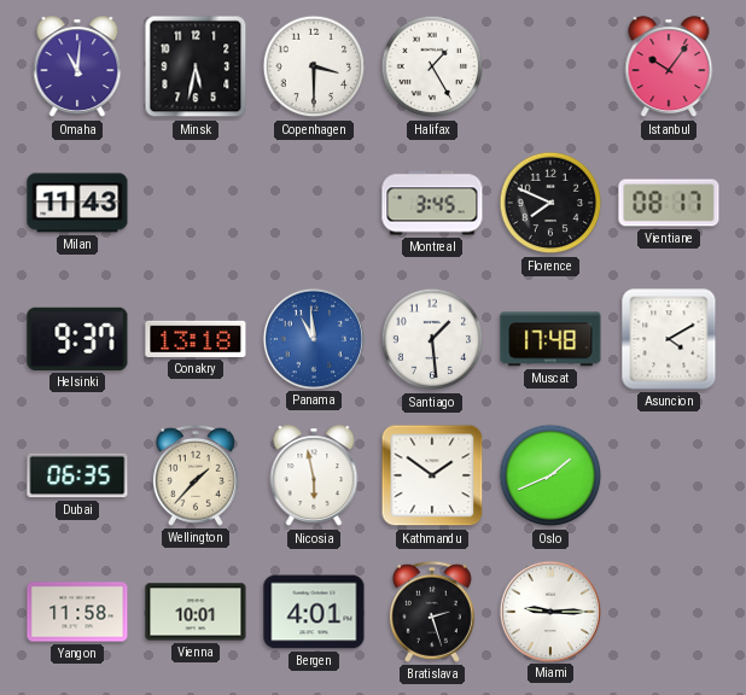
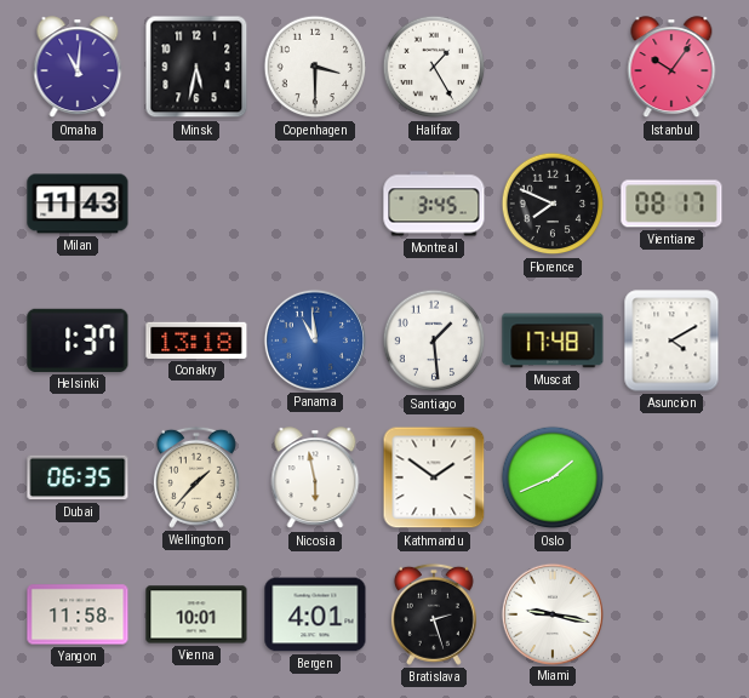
Helsinki: 9:37 -> 1:37
Miami: 9:15 -> 9:17
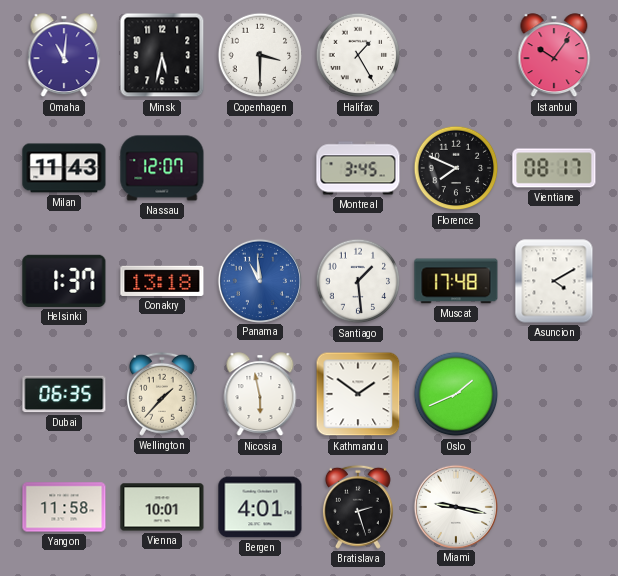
Nassau: none -> 12:07
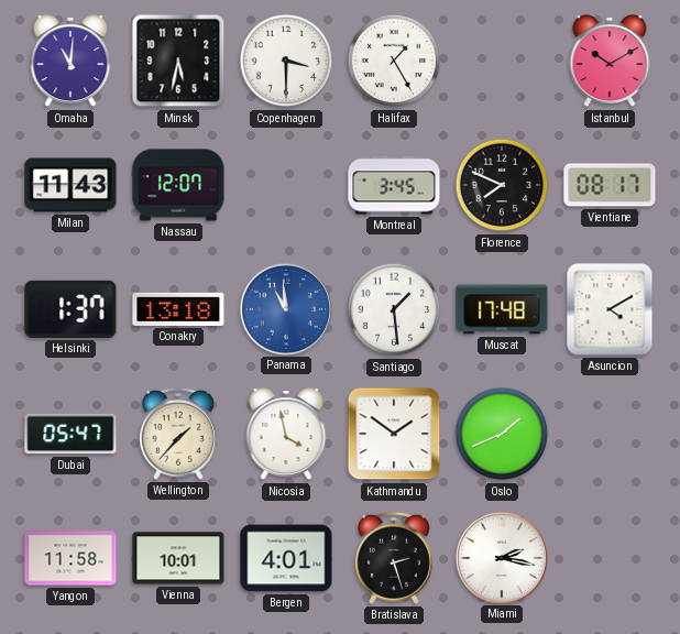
Istanbul: 10:06 -> 10:10
Dubai: 06:35 -> 05:47
Nicosia: 5:58 -> 3:58
Miami: 9:17 -> 2:17
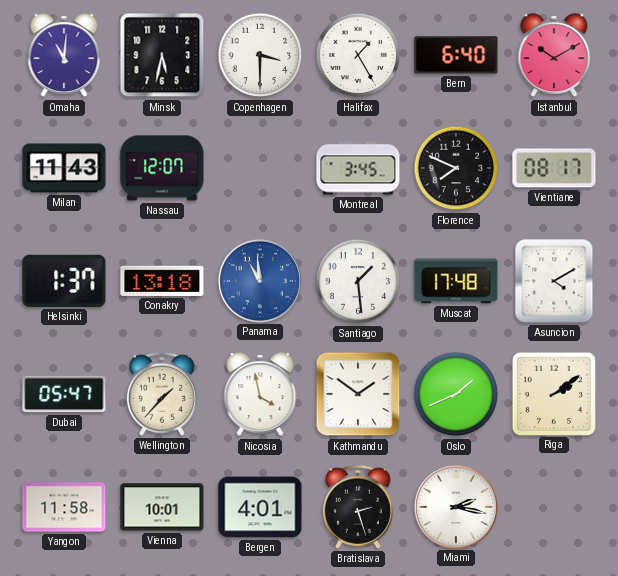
Bern: none -> 6:40
Riga: none -> 2:09
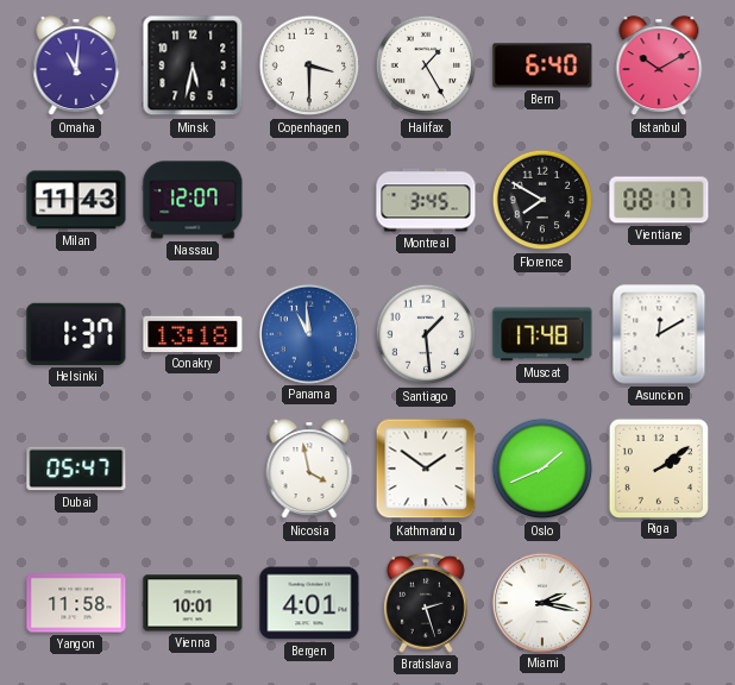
Florence: 7:49 -> 7:50
Asuncion: 4:10 -> 12:10
Wellington: 1:37 -> none
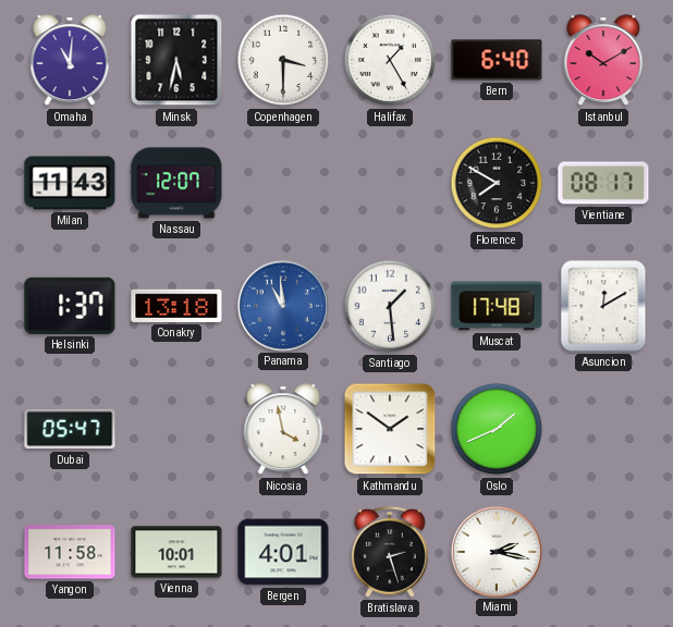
Montreal: 3:45 -> none
Riga: 2:09 -> none
